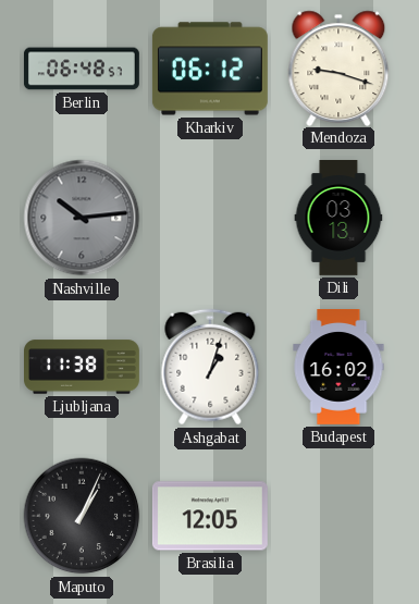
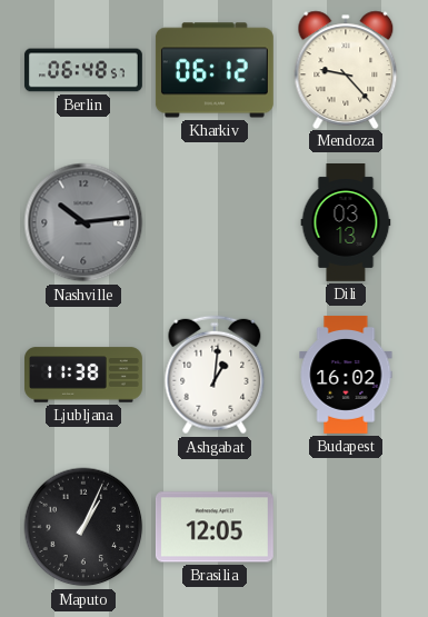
Mendoza: 9:18 -> 9:23
Ashgabat: 1:03 -> 1:01
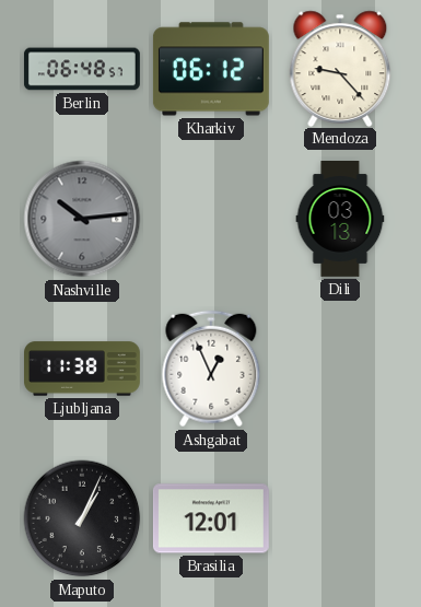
Ashgabat: 1:01 -> 12:56
Budapest: 16:02 -> none
Brasilia: 12:05 -> 12:01
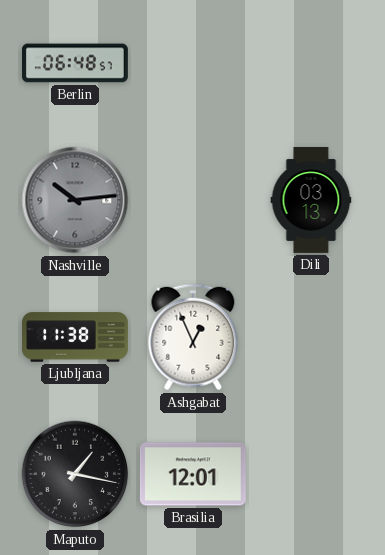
Kharkiv: 06:12 -> none
Mendoza: 9:23 -> none
Maputo: 1:04 -> 1:17
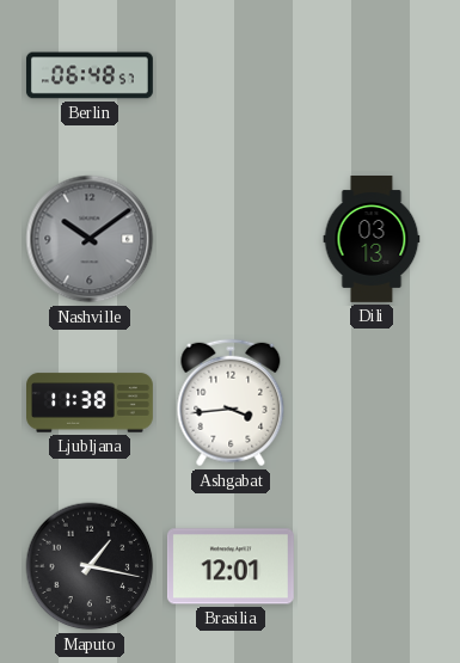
Nashville: 10:14 -> 10:09
Ashgabat: 12:56 -> 3:44
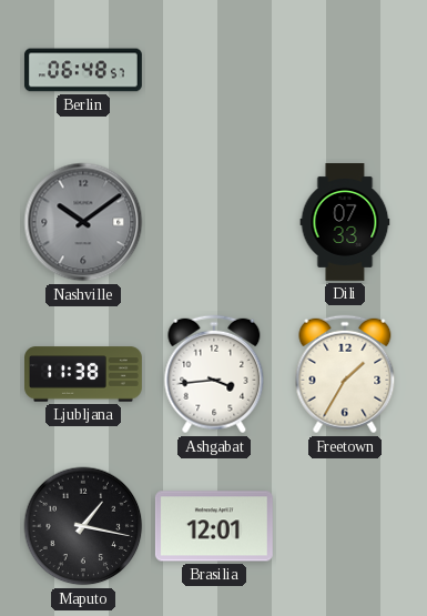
Dili: 03:13 -> 07:33
Freetown: none -> 1:35
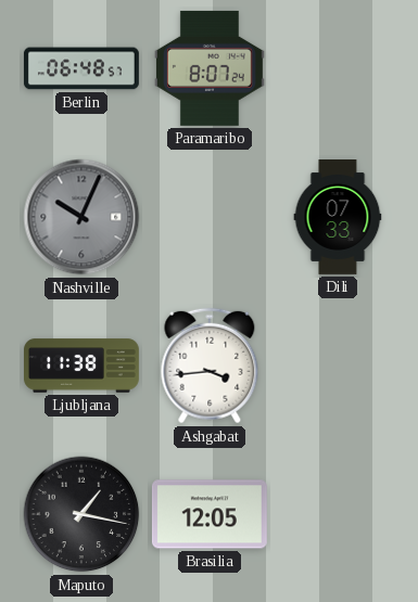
Paramaribo: none -> 8:07
Nashville: 10:09 -> 10:04
Freetown: 1:35 -> none
Brasilia: 12:01 -> 12:05
